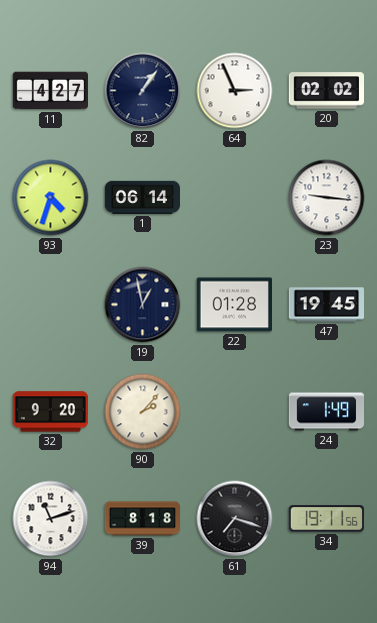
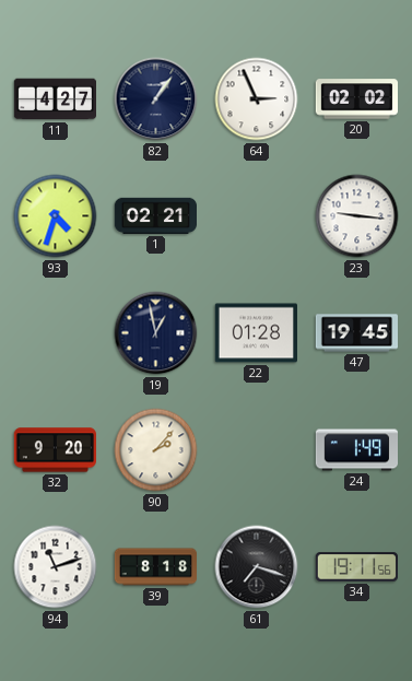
1: 06:14 -> 02:21
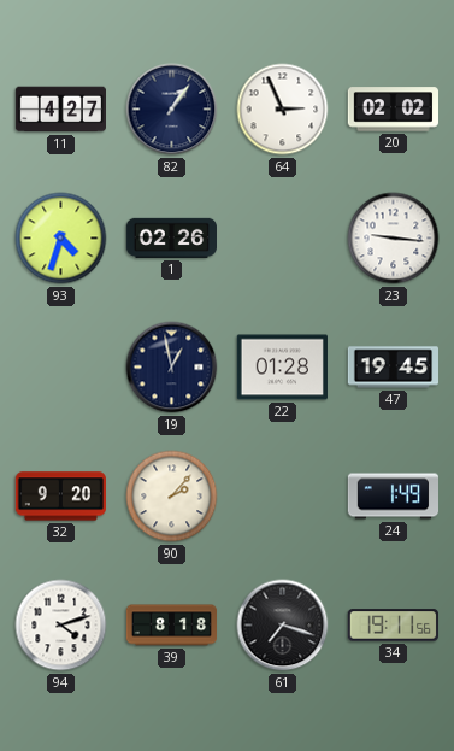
1: 02:21 -> 02:26
94: 11:12 -> 4:12
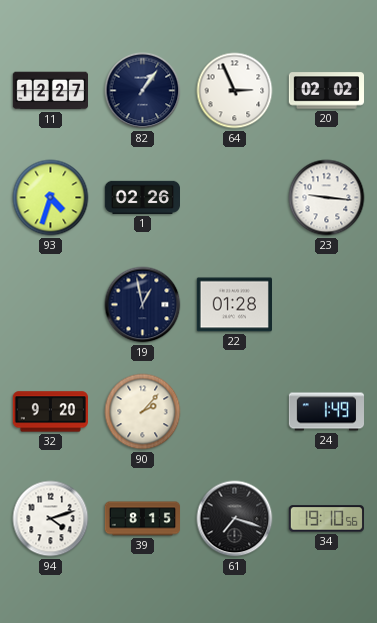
11: 4:27 -> 12:27
47: 19:45 -> none
39: 8:18 -> 8:15
34: 19:11 -> 19:10
